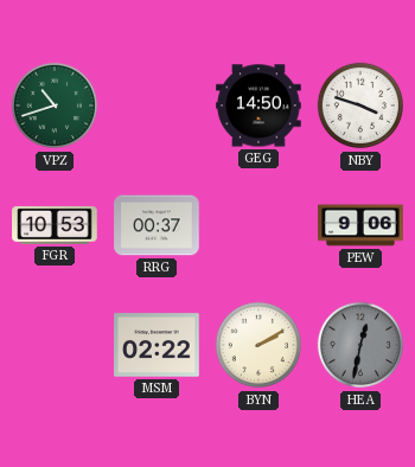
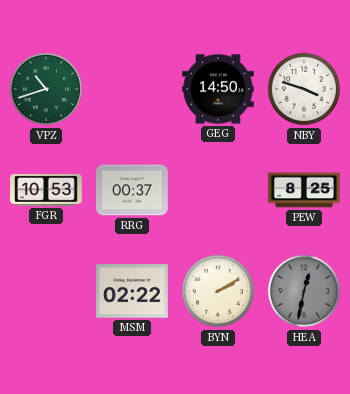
PEW: 9:06 -> 8:25
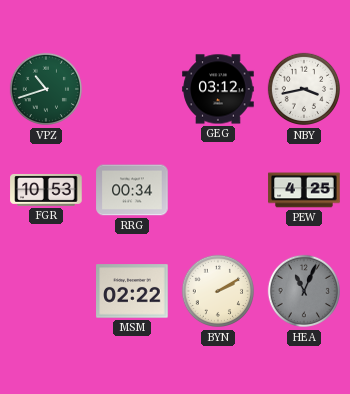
GEG: 14:50 -> 03:12
NBY: 3:48 -> 3:43
RRG: 00:37 -> 00:34
PEW: 8:25 -> 4:25
HEA: 12:32 -> 11:04
